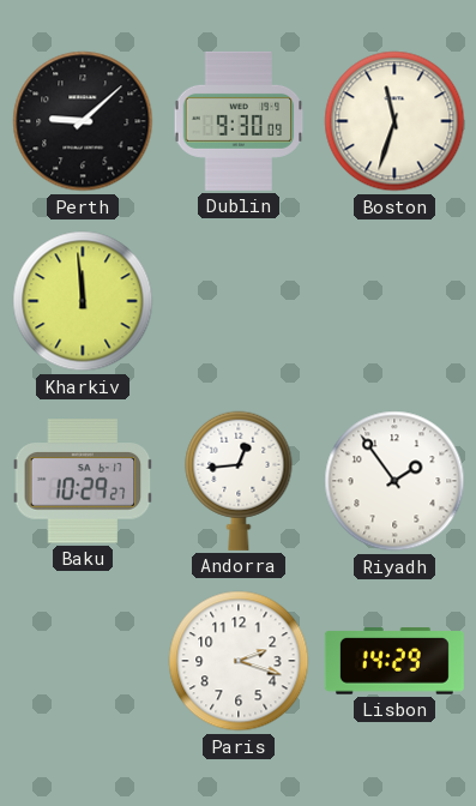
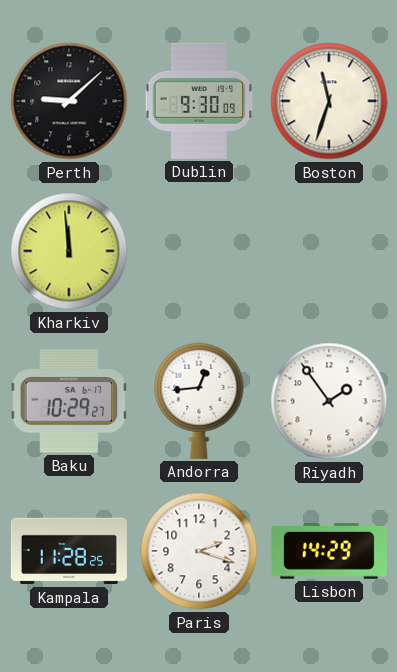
Kampala: none -> 11:28
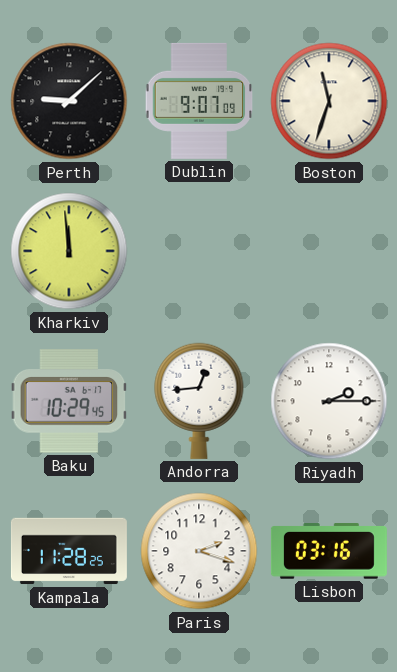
Dublin: 9:30 -> 9:07
Baku: 10:29:27 -> 10:29:45
Riyadh: 1:54 -> 2:15
Lisbon: 14:29 -> 03:16
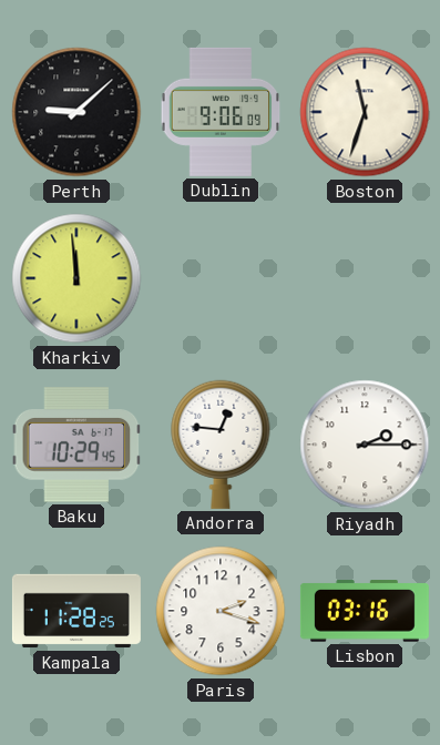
Dublin: 9:07 -> 9:06
Andorra: 12:44 -> 12:46
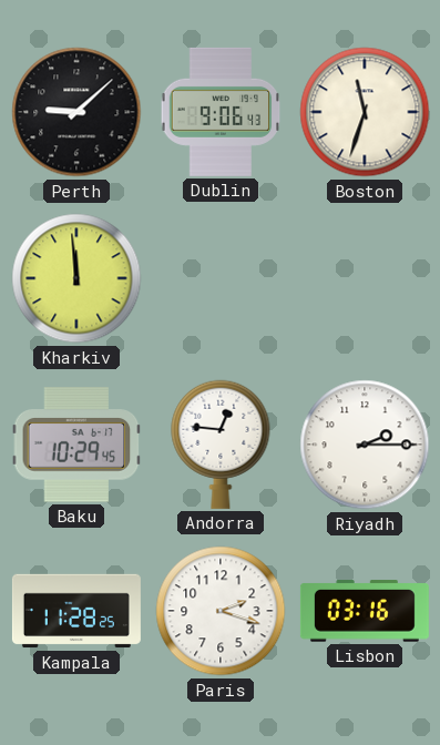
Dublin: 9:06:09 -> 9:06:43
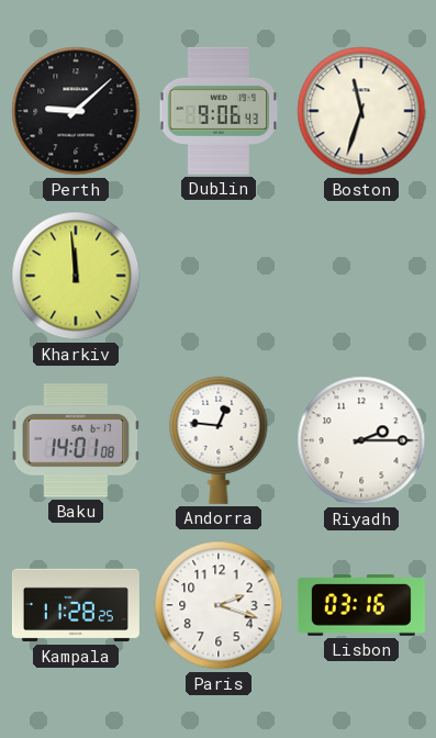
Baku: 10:29 -> 14:01
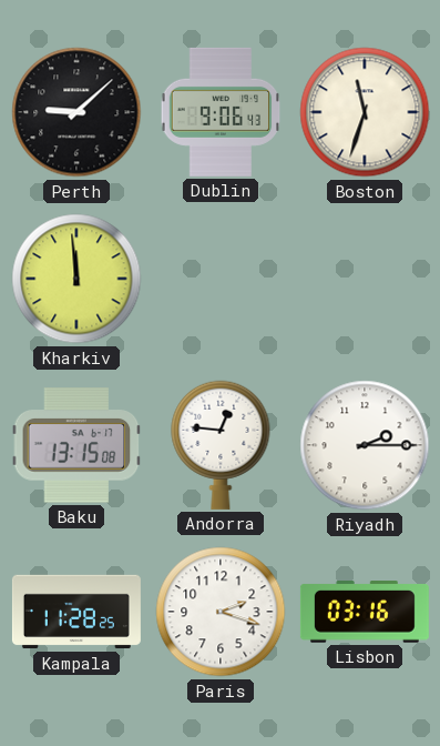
Baku: 14:01 -> 13:15
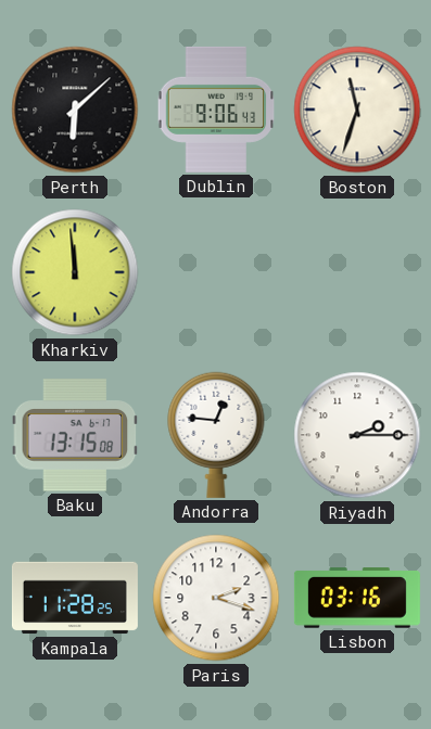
Perth: 9:08 -> 6:08
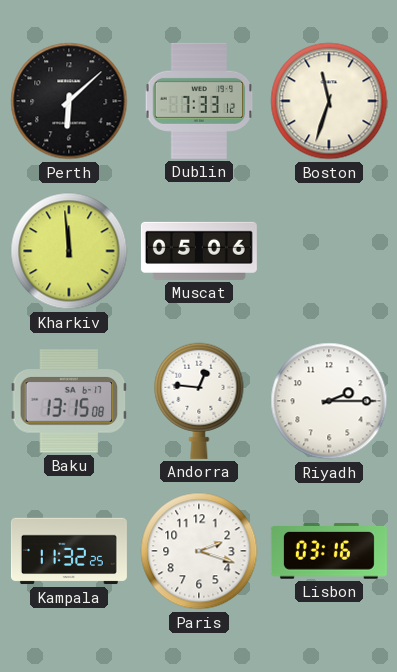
Dublin: 9:06 -> 7:33
Muscat: none -> 05:06
Kampala: 11:28 -> 11:32
